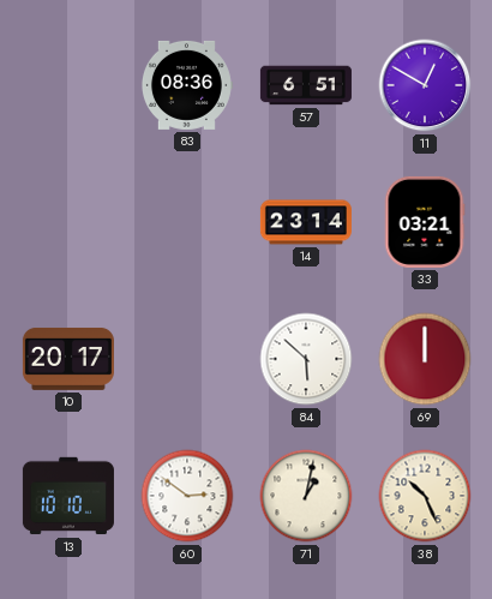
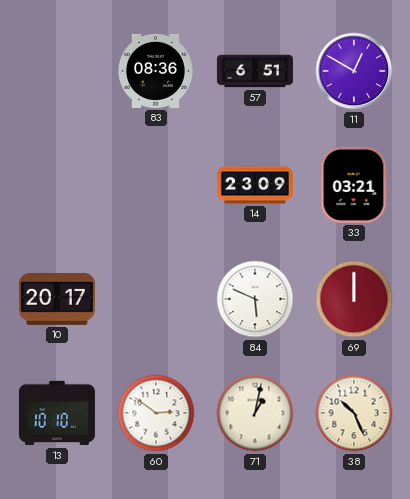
14: 23:14 -> 23:09
84: 5:52 -> 5:49
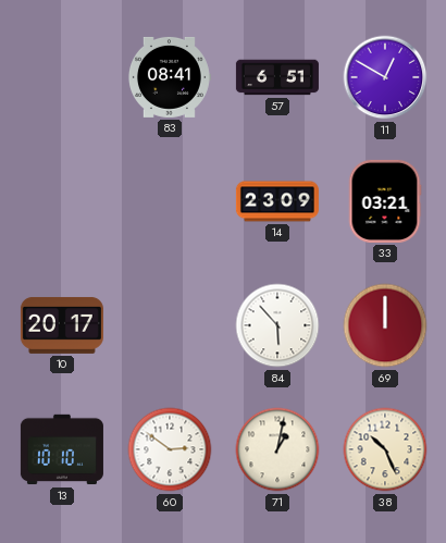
83: 08:36 -> 08:41
84: 5:49 -> 5:53
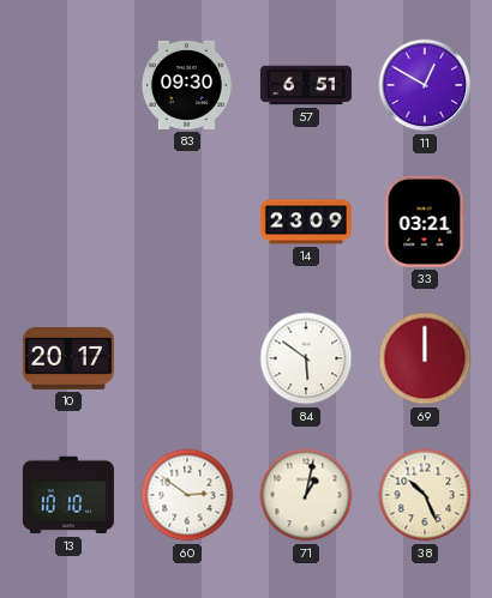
83: 08:41 -> 09:30
84: 5:53 -> 5:51
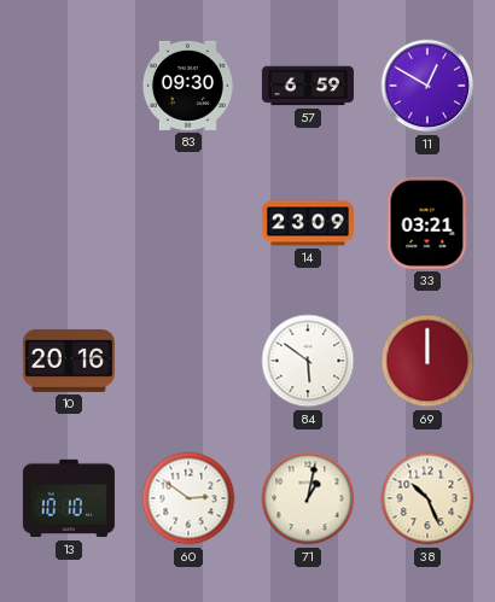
57: 6:51 -> 6:59
10: 20:17 -> 20:16
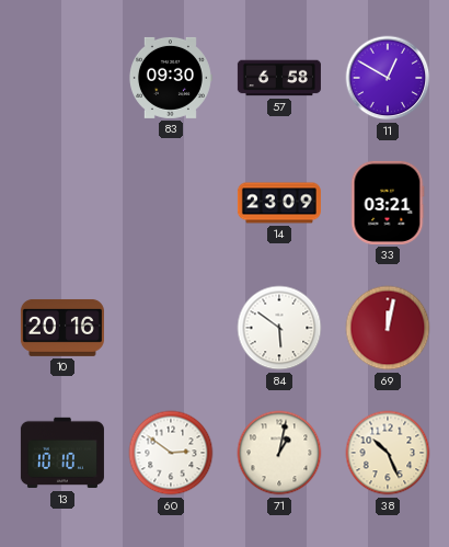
57: 6:59 -> 6:58
69: 12:00 -> 12:02
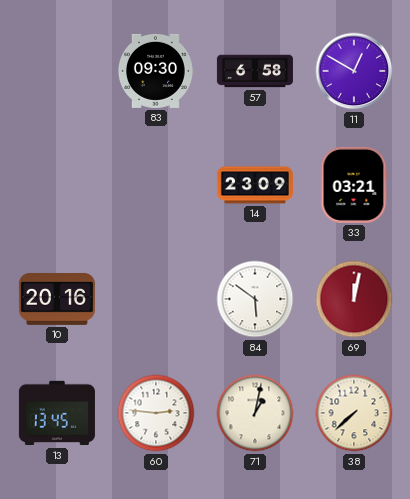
13: 10:10 -> 13:45
60: 2:51 -> 2:46
38: 10:26 -> 7:38
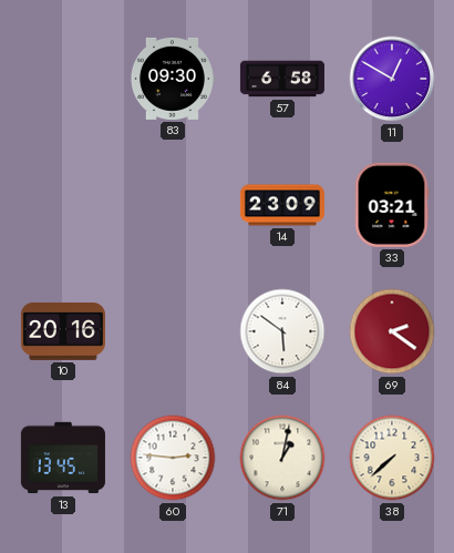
69: 12:02 -> 2:21
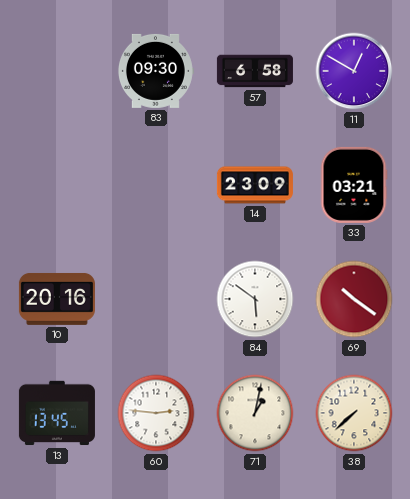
69: 2:21 -> 10:21
